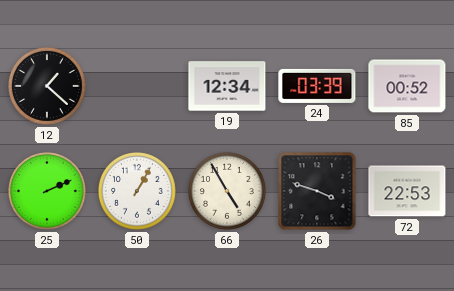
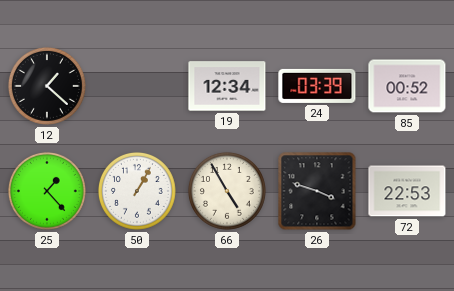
25: 2:11 -> 1:23
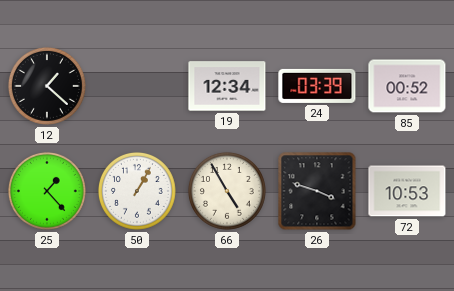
72: 22:53 -> 10:53
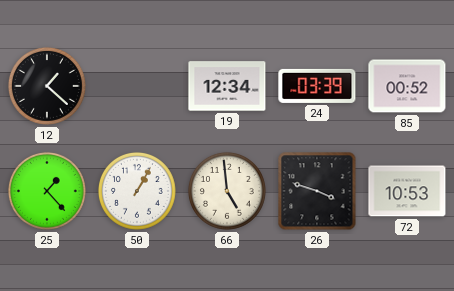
66: 4:55 -> 4:59
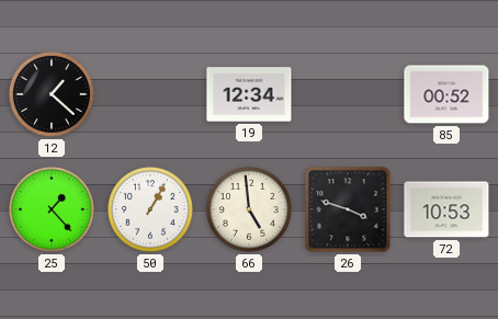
24: 03:39 -> none
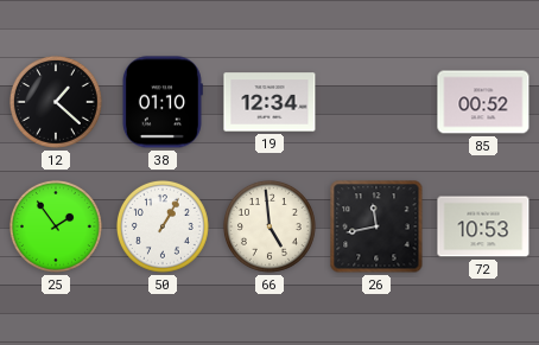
38: none -> 01:10
25: 1:23 -> 1:54
26: 3:48 -> 11:43
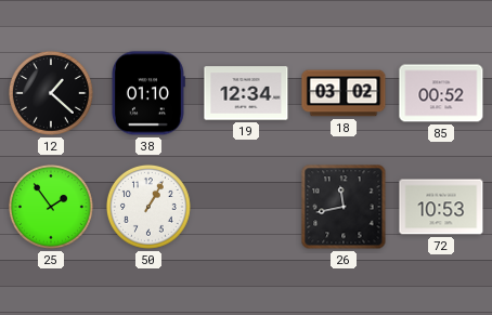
18: none -> 03:02
66: 4:59 -> none
